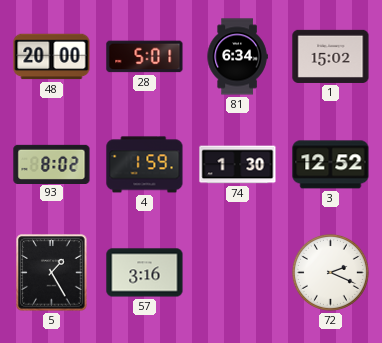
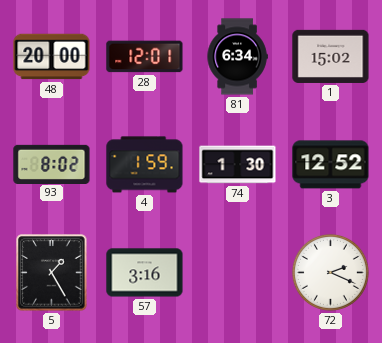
28: 5:01 -> 12:01
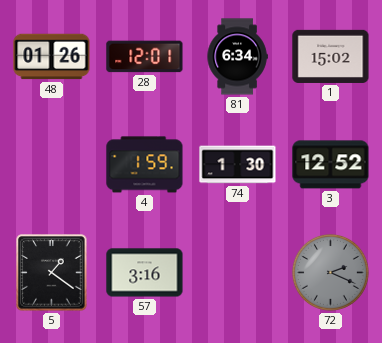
48: 20:00 -> 01:26
93: 8:02 -> none
5: 1:25 -> 1:21
72 dial: white -> grey
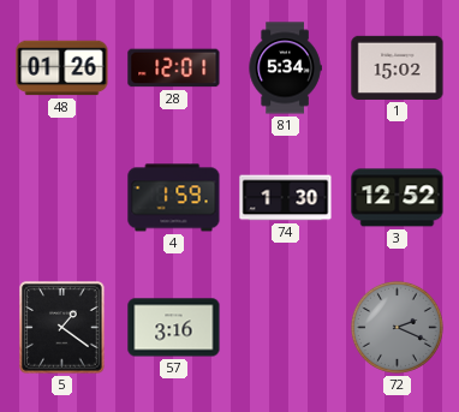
81: 6:34 -> 5:34
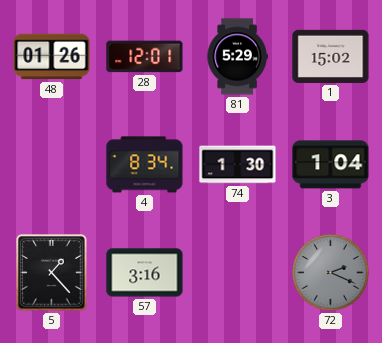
81: 5:34 -> 5:29
4: 1:59 -> 8:34
3: 12:52 -> 1:04
5: 1:21 -> 1:23
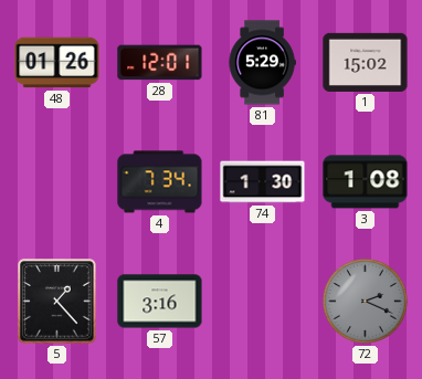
4: 8:34 -> 7:34
3: 1:04 -> 1:08
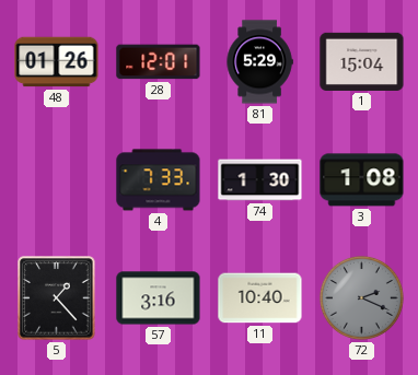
1: 15:02 -> 15:04
4: 7:34 -> 7:33
11: none -> 10:40
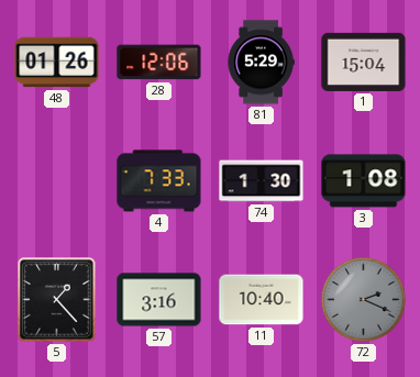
28: 12:01 -> 12:06
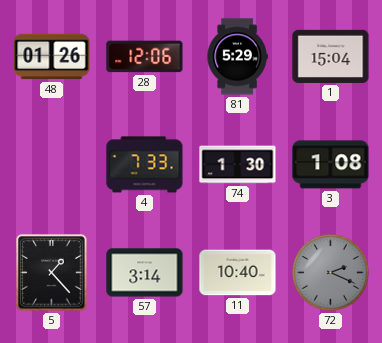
57: 3:16 -> 3:14
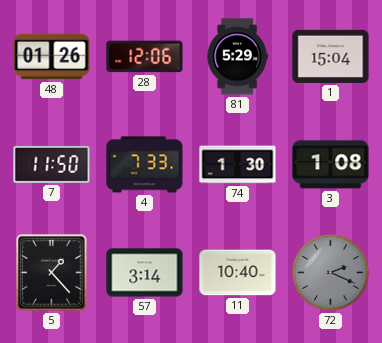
7: none -> 11:50
